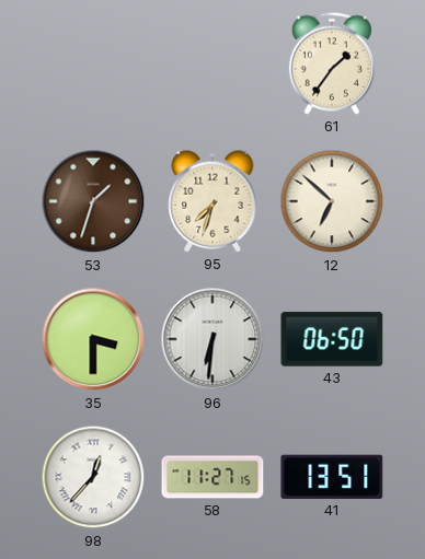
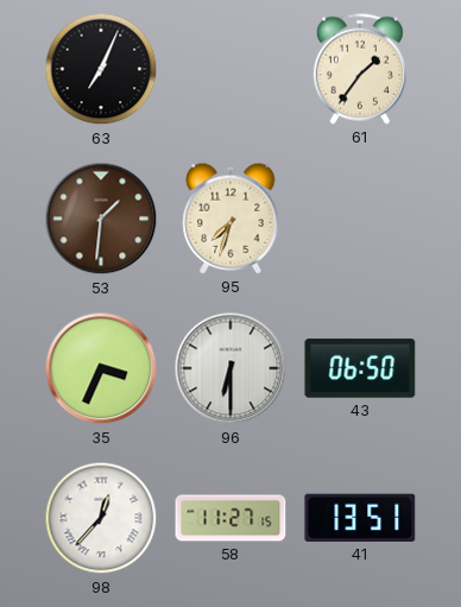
63: none -> 7:04
53: 1:33 -> 1:31
12: 6:52 -> none
35: 3:30 -> 3:34
96: 6:31 -> 6:30
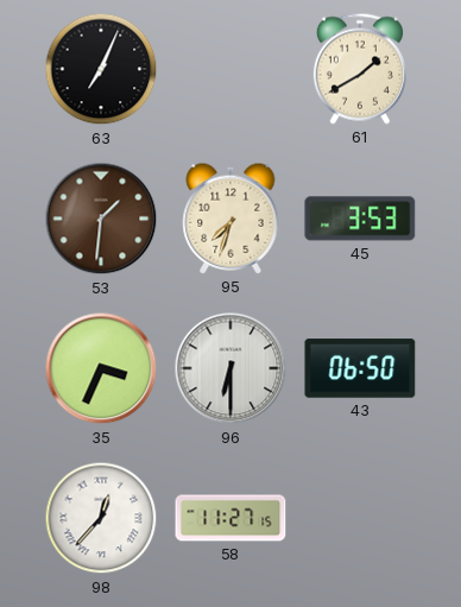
61: 1:36 -> 1:40
45: none -> 3:53
41: 13:51 -> none
